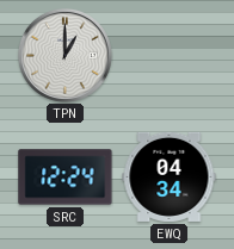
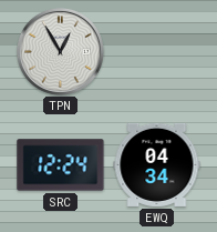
TPN: 1:00 -> 12:55
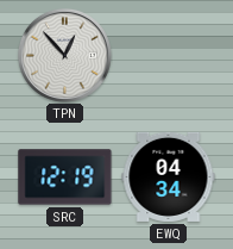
TPN: 12:55 -> 12:53
SRC: 12:24 -> 12:19
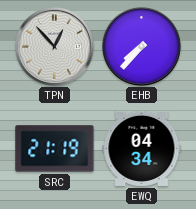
EHB: none -> 7:37
SRC: 12:19 -> 21:19
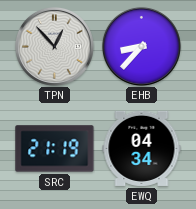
EHB: 7:37 -> 8:37
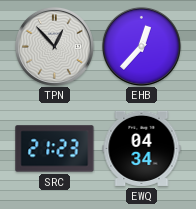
EHB: 8:37 -> 12:37
SRC: 21:19 -> 21:23
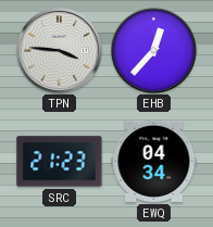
TPN: 12:53 -> 3:46
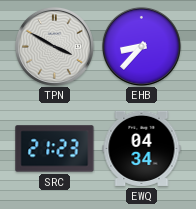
TPN: 3:46 -> 3:50
EHB: 12:37 -> 8:37
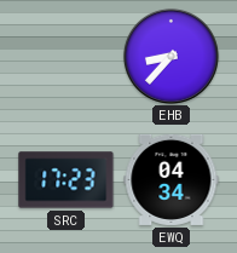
TPN: 3:50 -> none
SRC: 21:23 -> 17:23
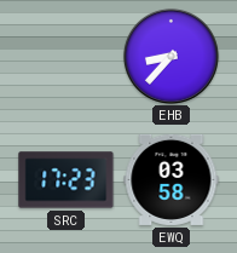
EWQ: 04:34 -> 03:58
